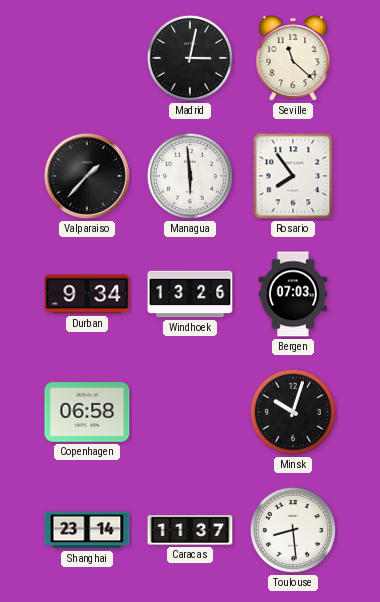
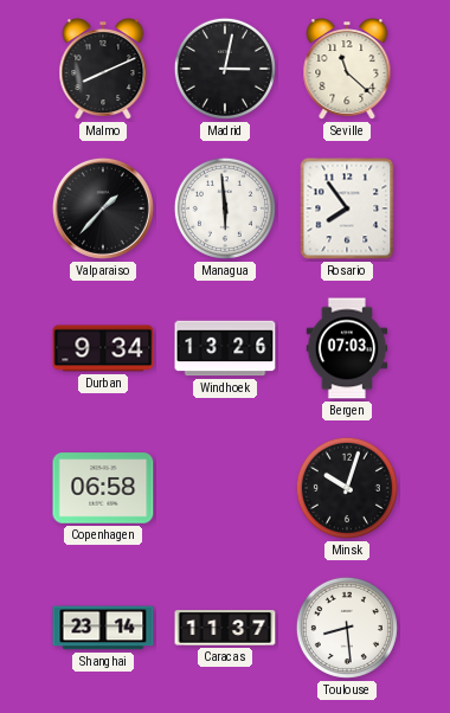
Malmo: none -> 8:11
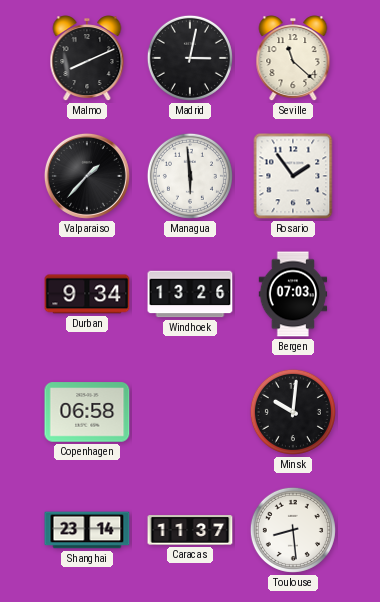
Rosario: 7:54 -> 1:54
Minsk: 10:03 -> 10:01
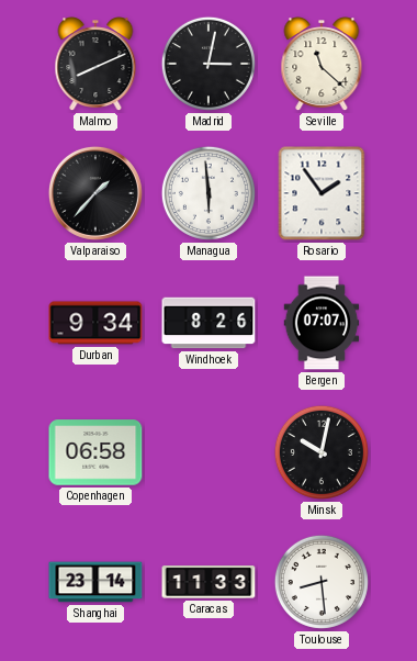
Windhoek: 13:26 -> 8:26
Bergen: 07:03 -> 07:07
Minsk: 10:01 -> 10:02
Caracas: 11:37 -> 11:33
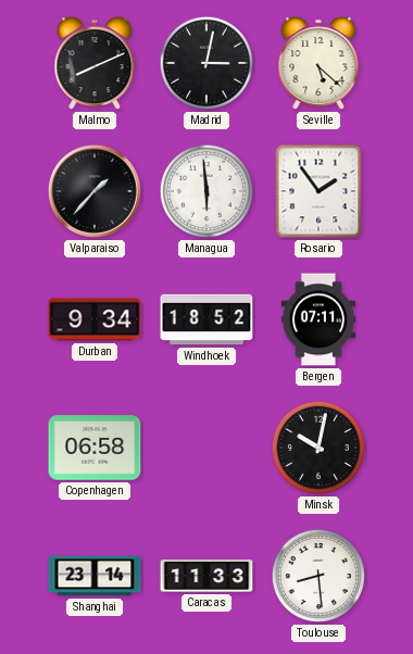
Seville: 11:22 -> 5:22
Windhoek: 8:26 -> 18:52
Bergen: 07:07 -> 07:11
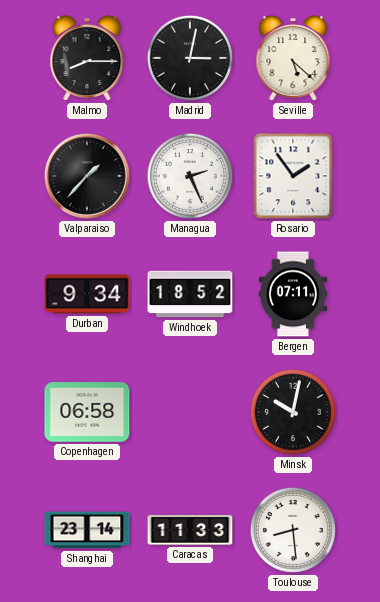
Malmo: 8:11 -> 8:15
Managua: 5:59 -> 2:26
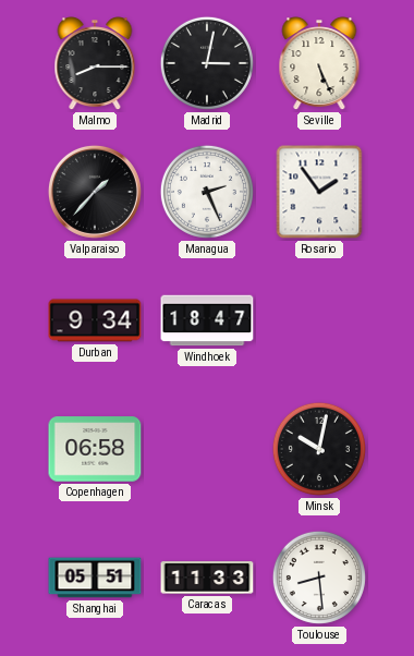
Seville: 5:22 -> 5:26
Windhoek: 18:52 -> 18:47
Bergen: 07:11 -> none
Shanghai: 23:14 -> 05:51
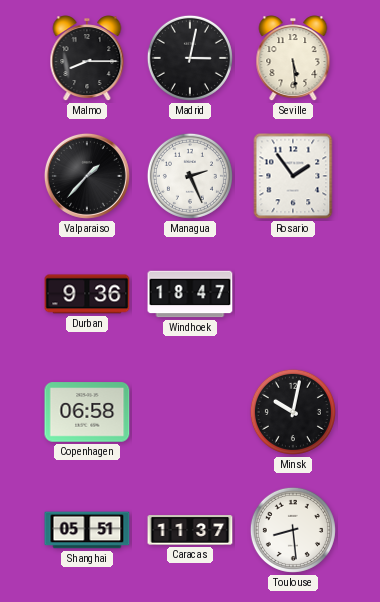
Seville: 5:26 -> 5:29
Durban: 9:34 -> 9:36
Caracas: 11:33 -> 11:37
